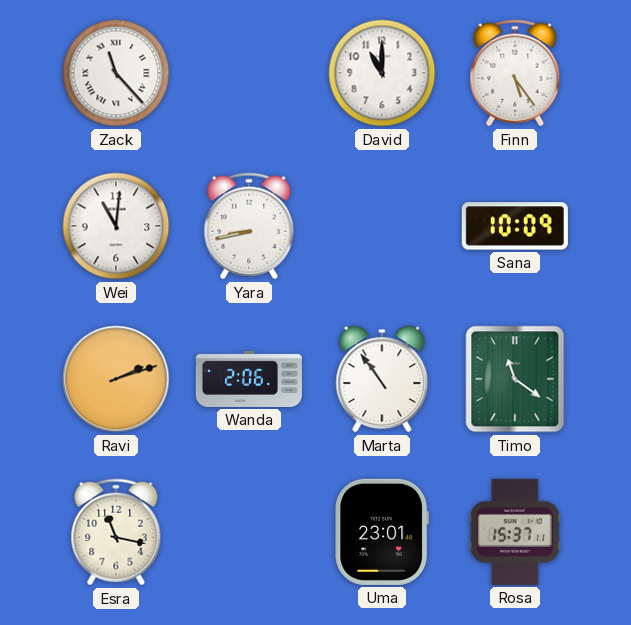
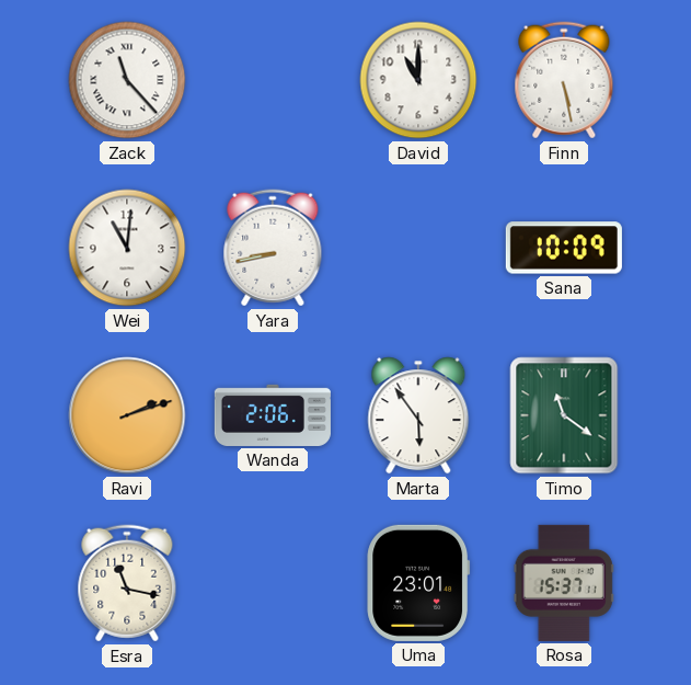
Finn: 5:24 -> 5:28
Marta: 10:54 -> 5:54
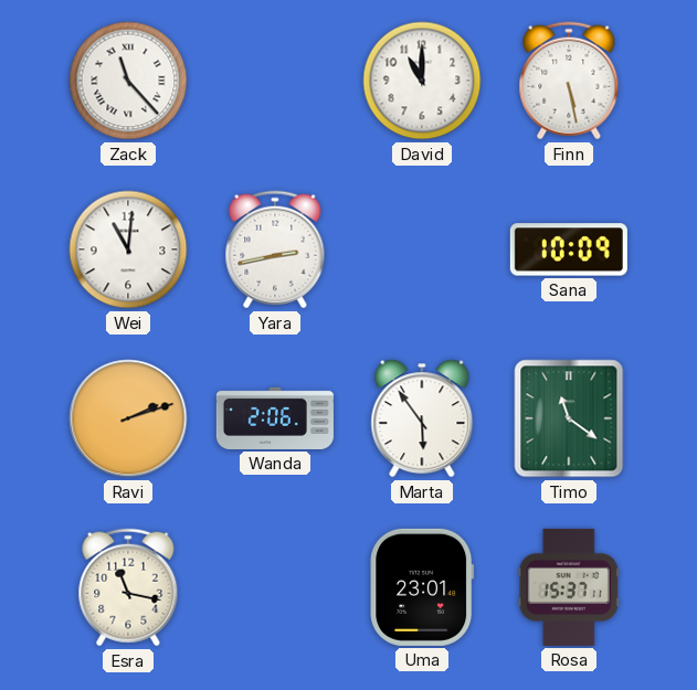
Yara: 8:43 -> 2:43
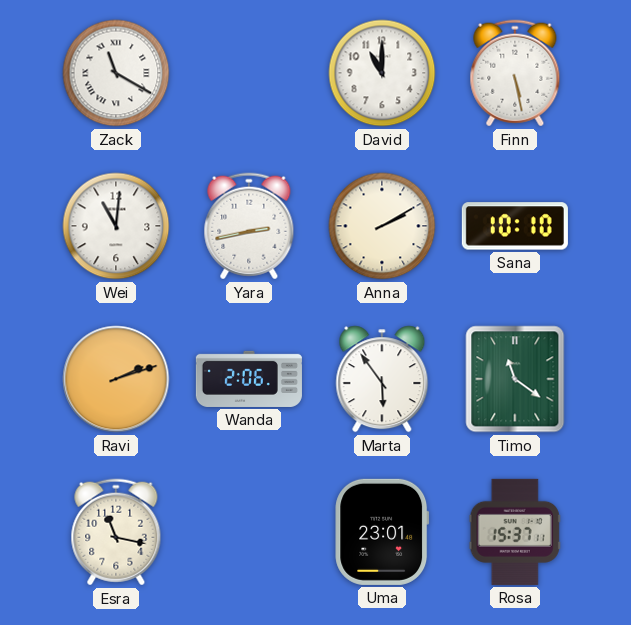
Zack: 11:23 -> 11:20
Anna: none -> 2:10
Sana: 10:09 -> 10:10
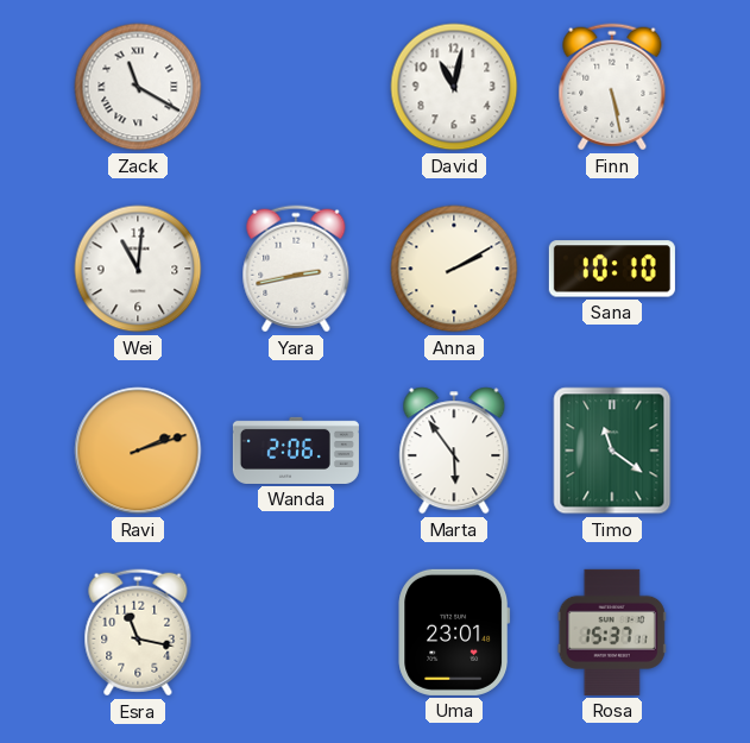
David: 11:00 -> 11:02
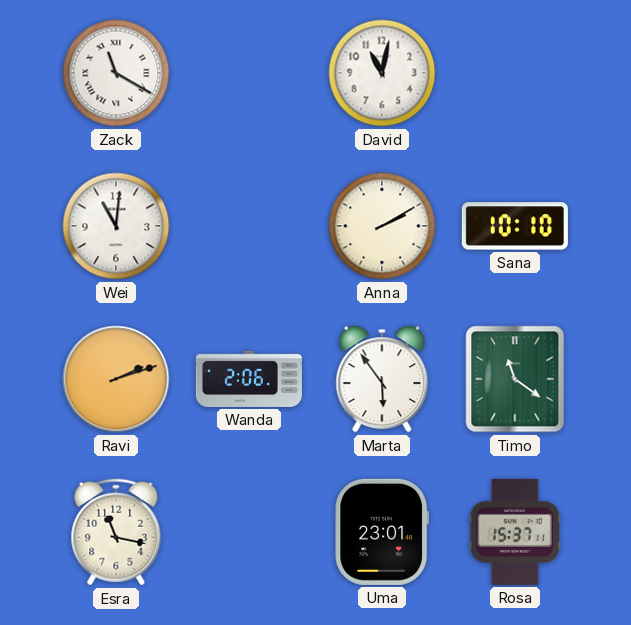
Finn: 5:28 -> none
Yara: 2:43 -> none
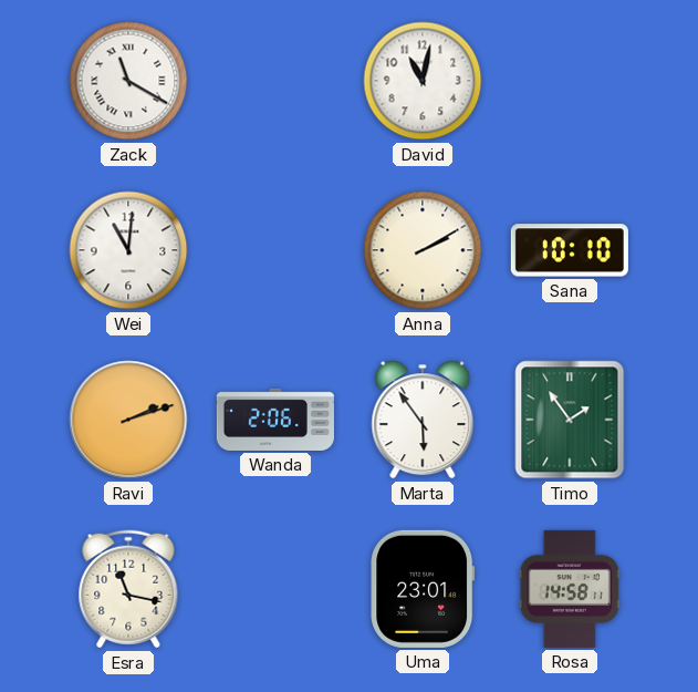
Timo: 11:21 -> 1:54
Rosa: 15:37 -> 14:58
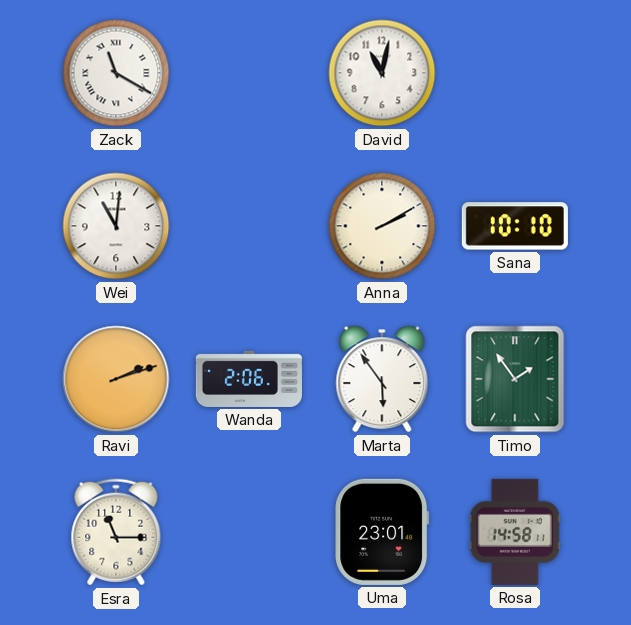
Esra: 11:17 -> 11:15
